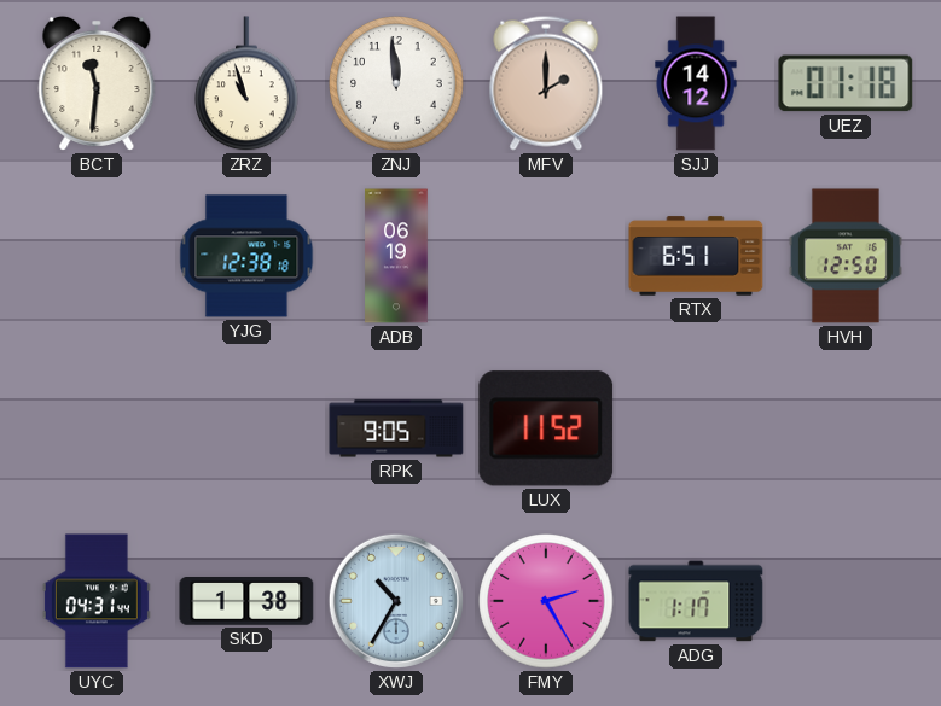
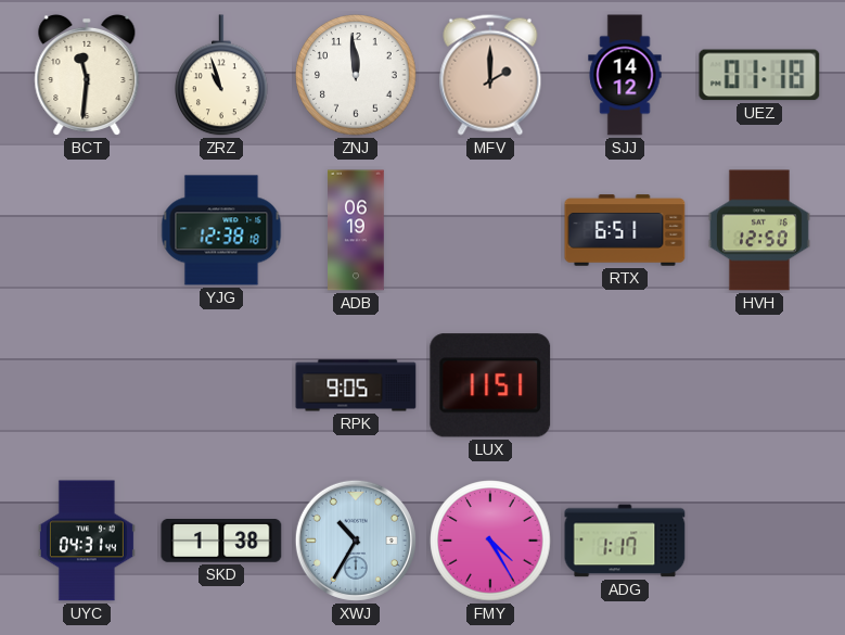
LUX: 11:52 -> 11:51
FMY: 2:25 -> 4:25
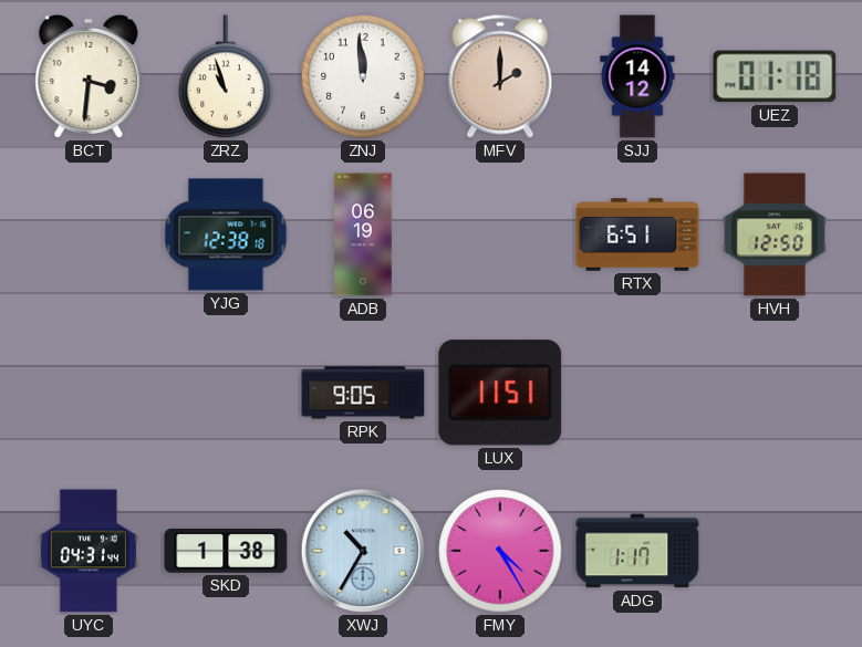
BCT: 11:31 -> 3:31
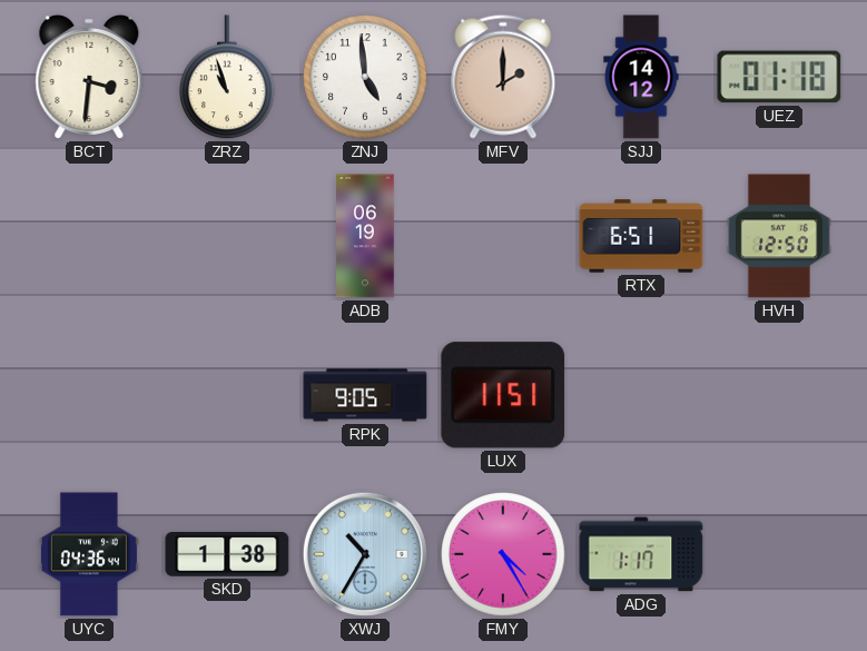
ZNJ: 11:59 -> 4:59
YJG: 12:38 -> none
UYC: 04:31 -> 04:36
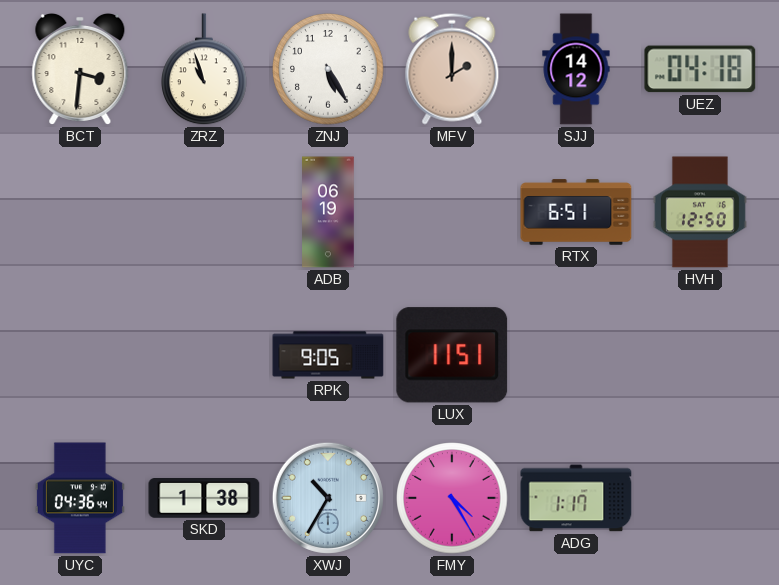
ZNJ: 4:59 -> 5:25
UEZ: 01:18 -> 04:18
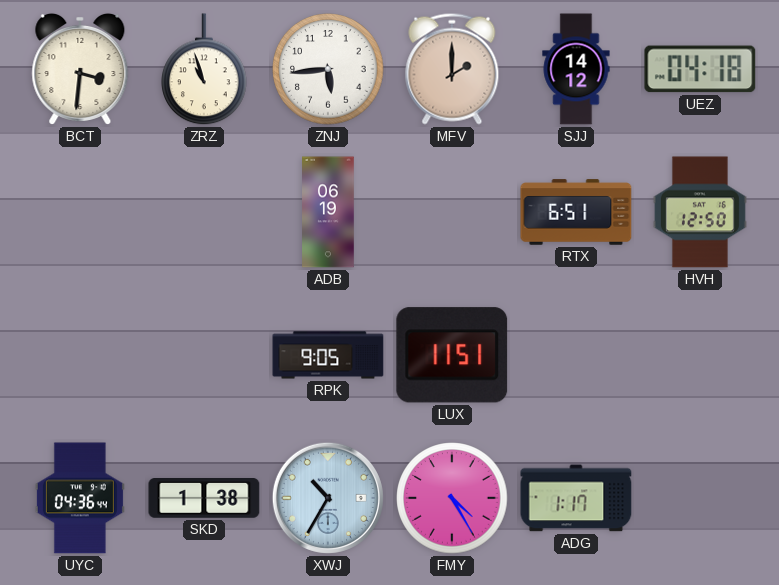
ZNJ: 5:25 -> 5:44
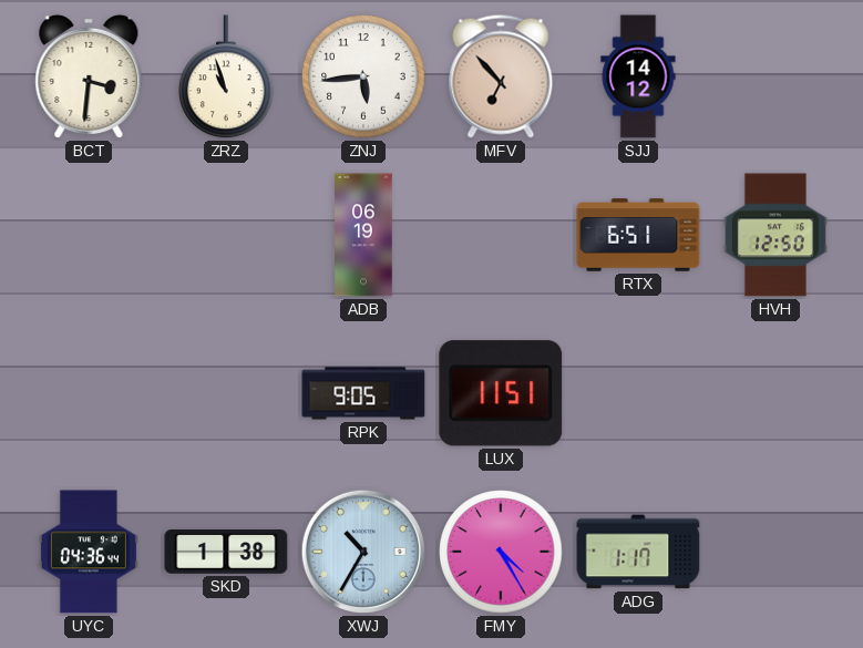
MFV: 2:00 -> 6:53
UEZ: 04:18 -> none
